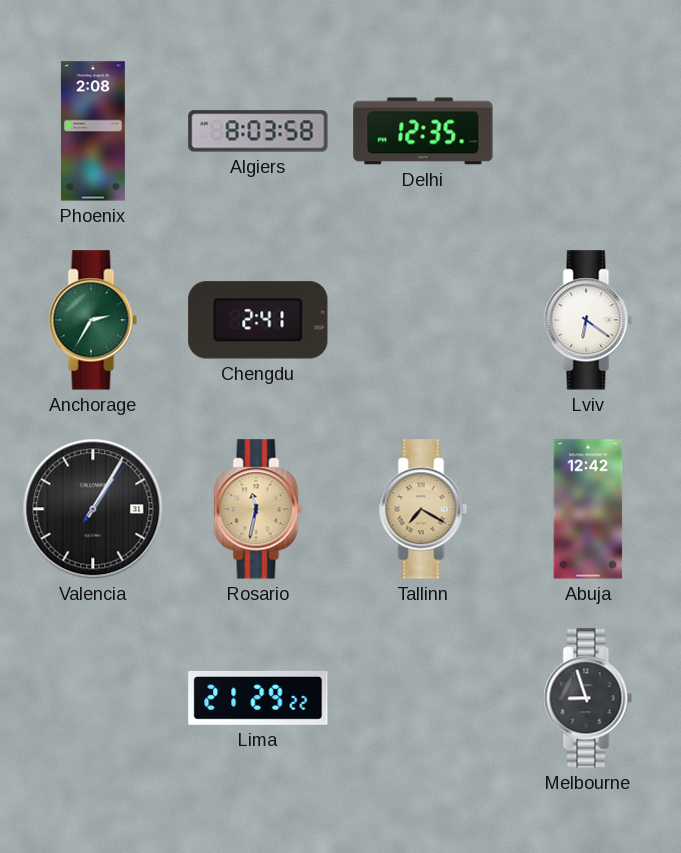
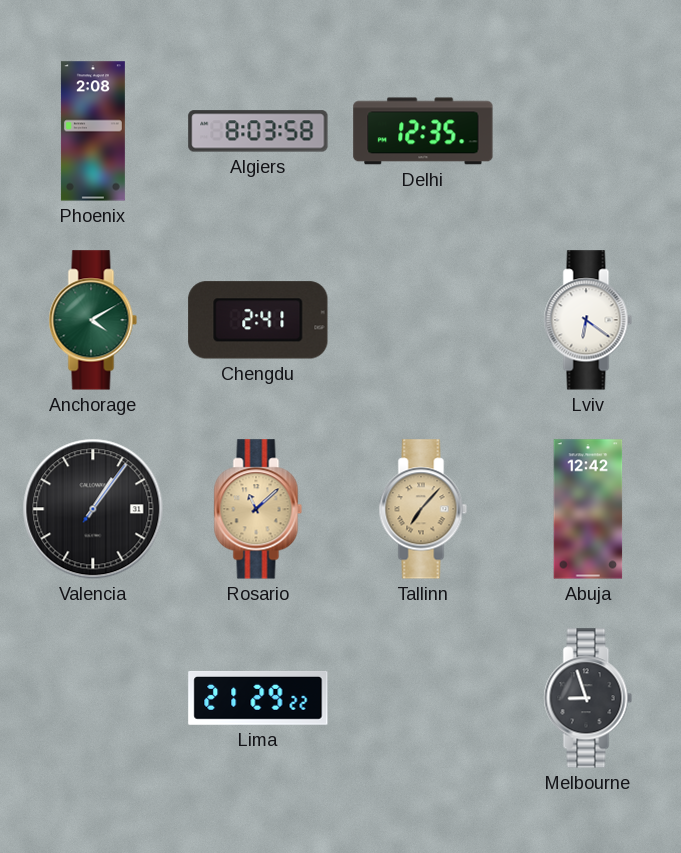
Anchorage: 2:35 -> 4:10
Valencia: 1:05 -> 1:06
Rosario: 11:32 -> 11:08
Tallinn: 7:20 -> 7:07
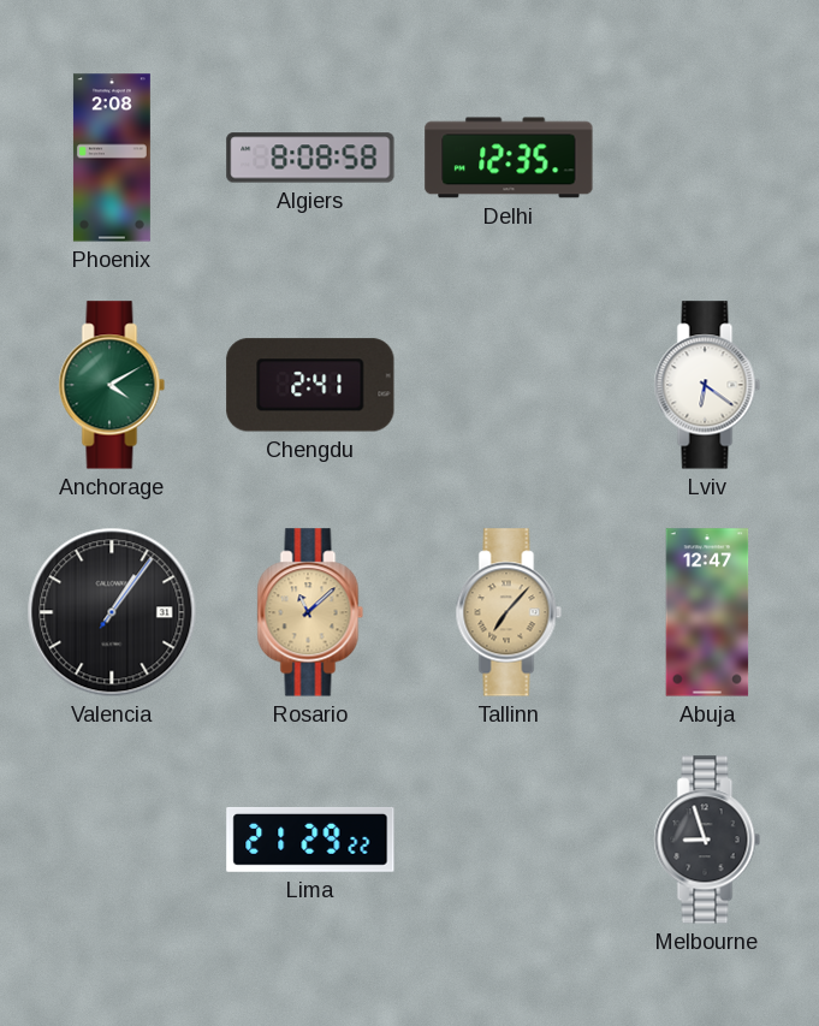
Algiers: 8:03 -> 8:08
Abuja: 12:42 -> 12:47
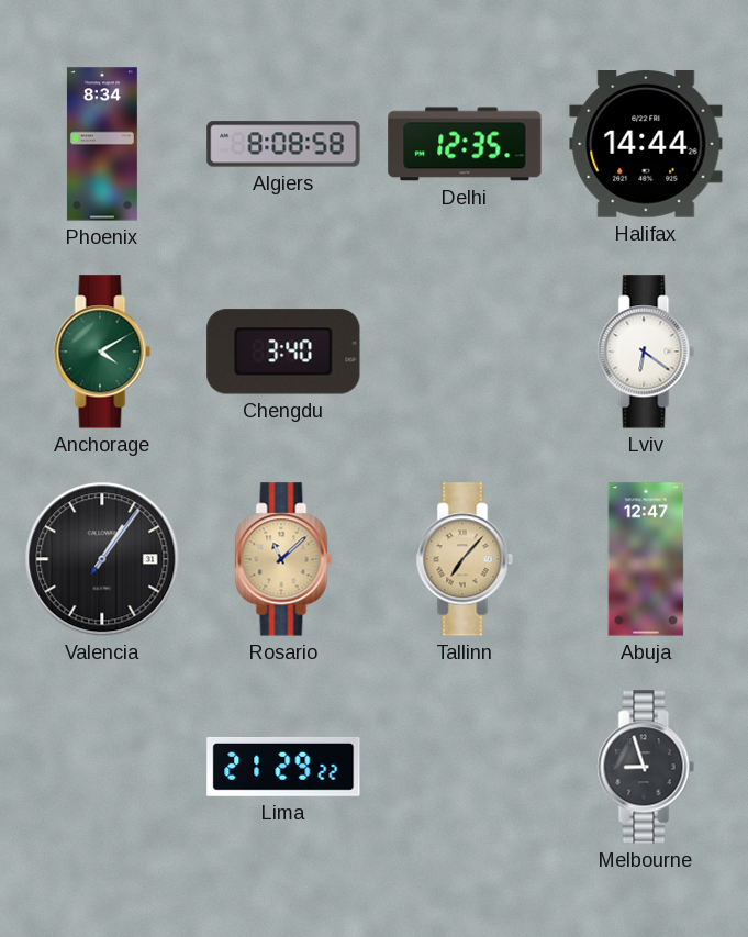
Phoenix: 2:08 -> 8:34
Halifax: none -> 14:44
Chengdu: 2:41 -> 3:40
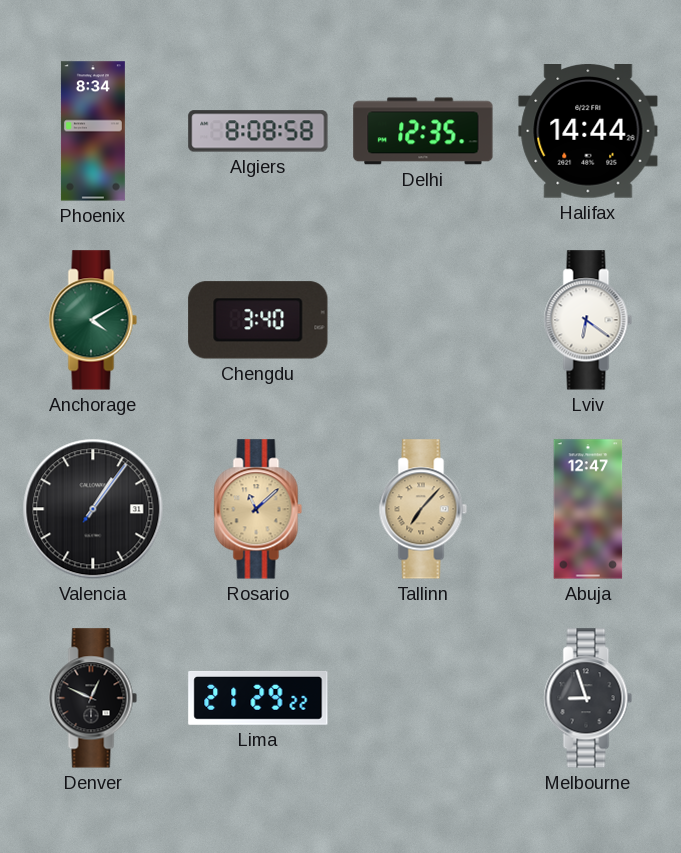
Denver: none -> 12:49
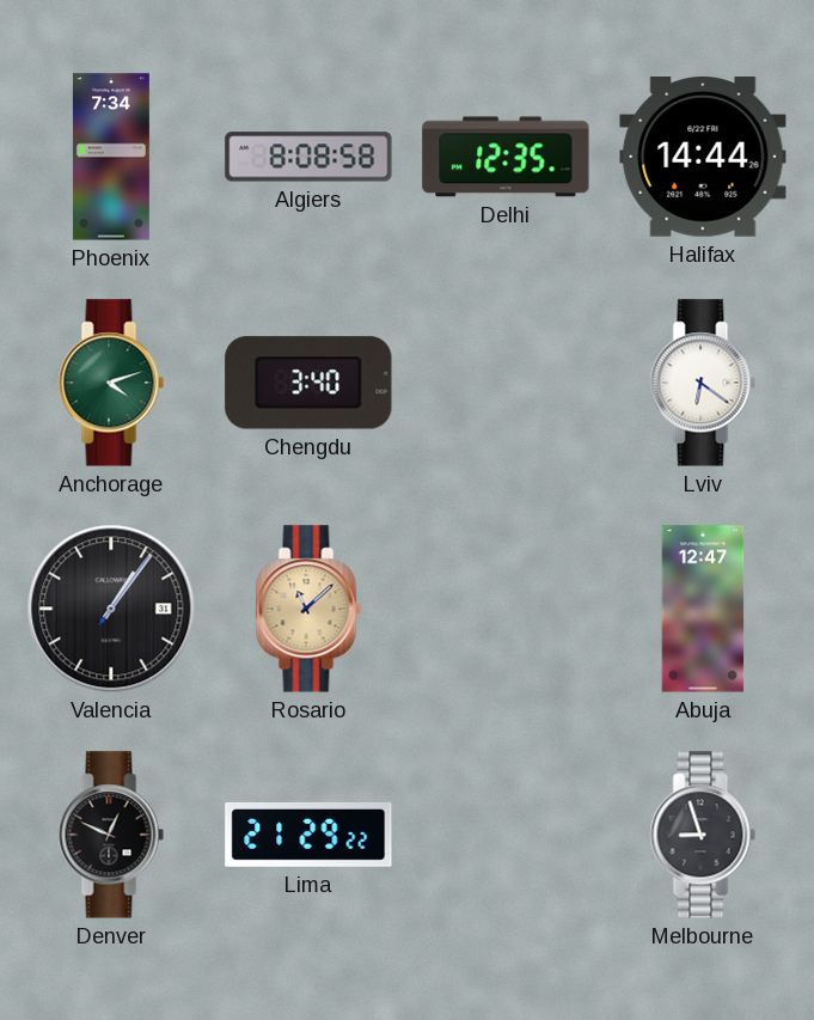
Phoenix: 8:34 -> 7:34
Anchorage: 4:10 -> 4:12
Tallinn: 7:07 -> none
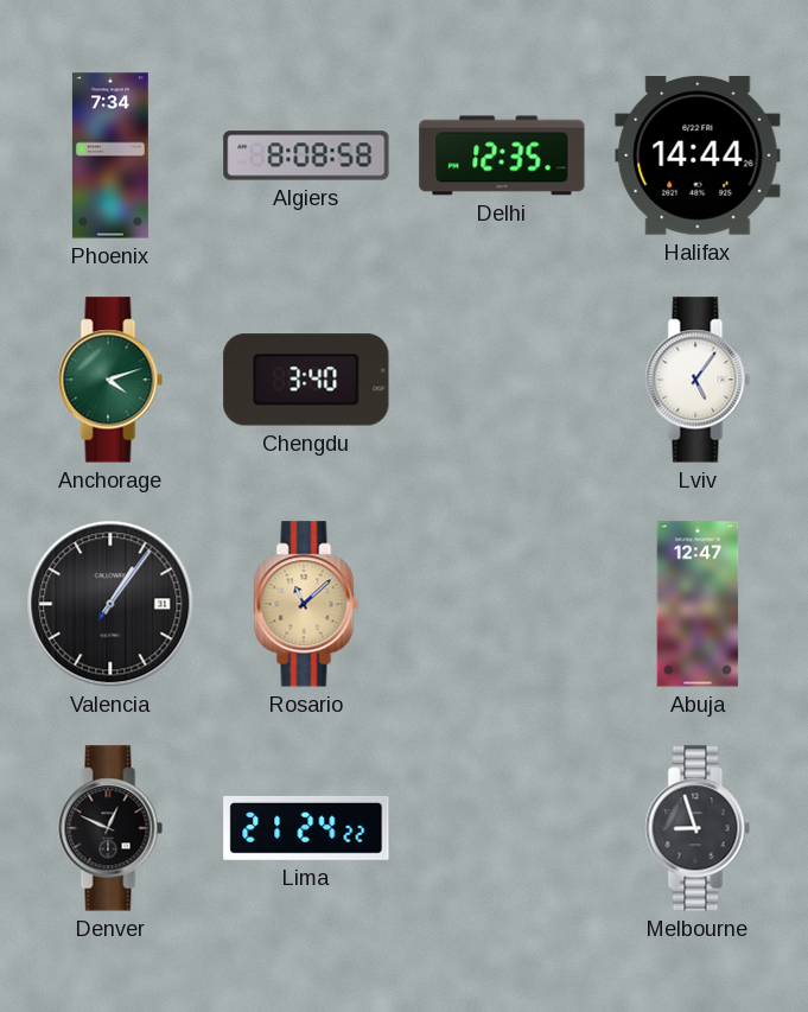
Lviv: 6:21 -> 5:06
Lima: 21:29 -> 21:24
